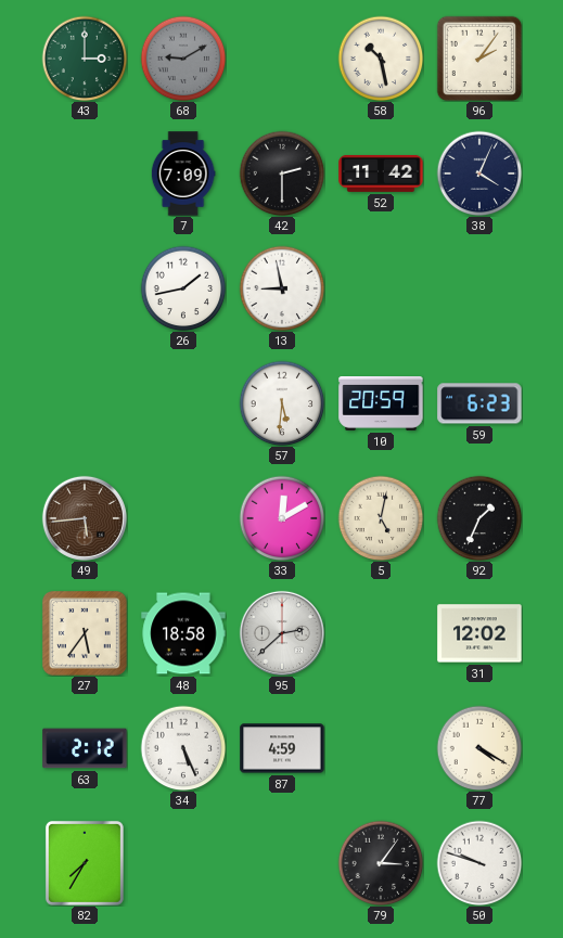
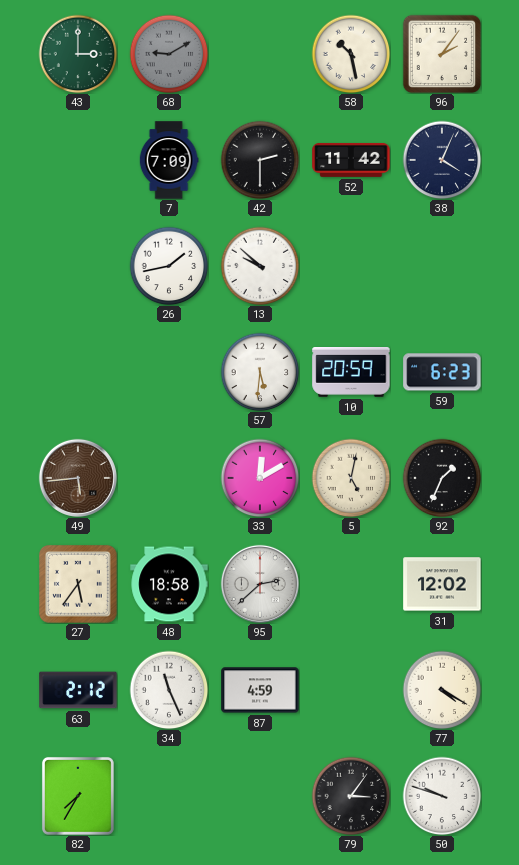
13: 8:58 -> 9:52
34: 5:26 -> 11:26
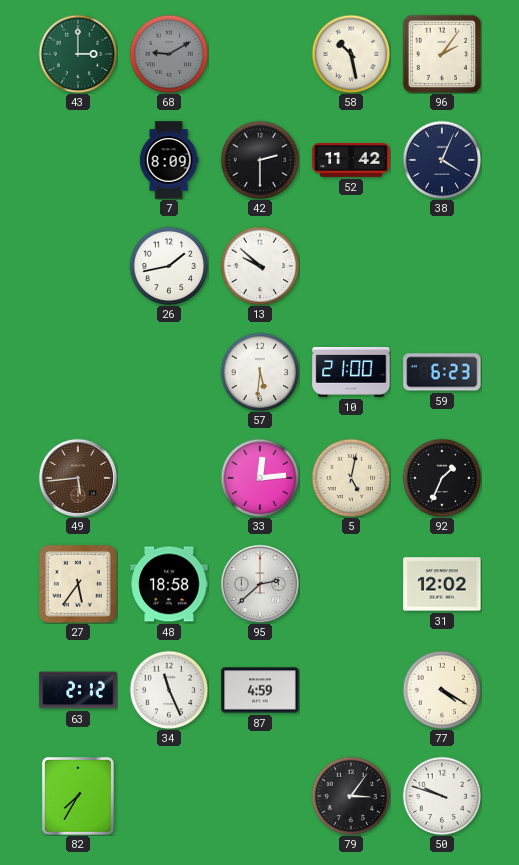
7: 7:09 -> 8:09
10: 20:59 -> 21:00
33: 12:10 -> 12:14
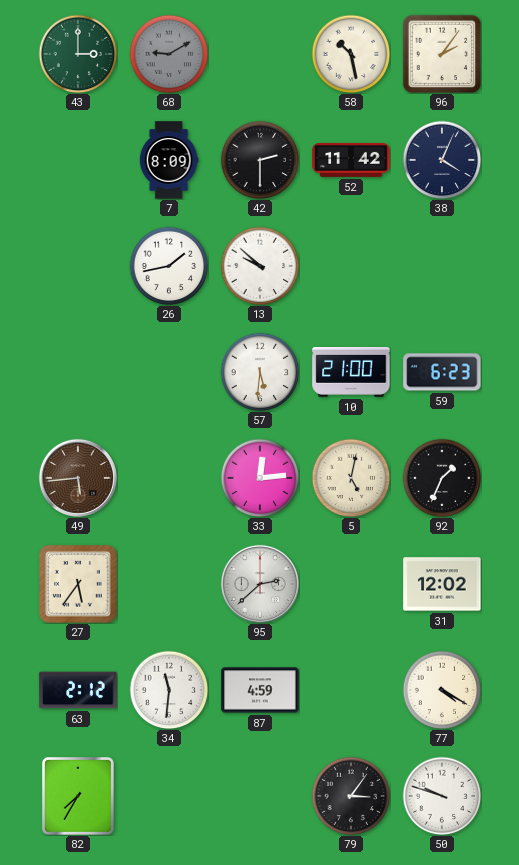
48: 18:58 -> none
34: 11:26 -> 11:31
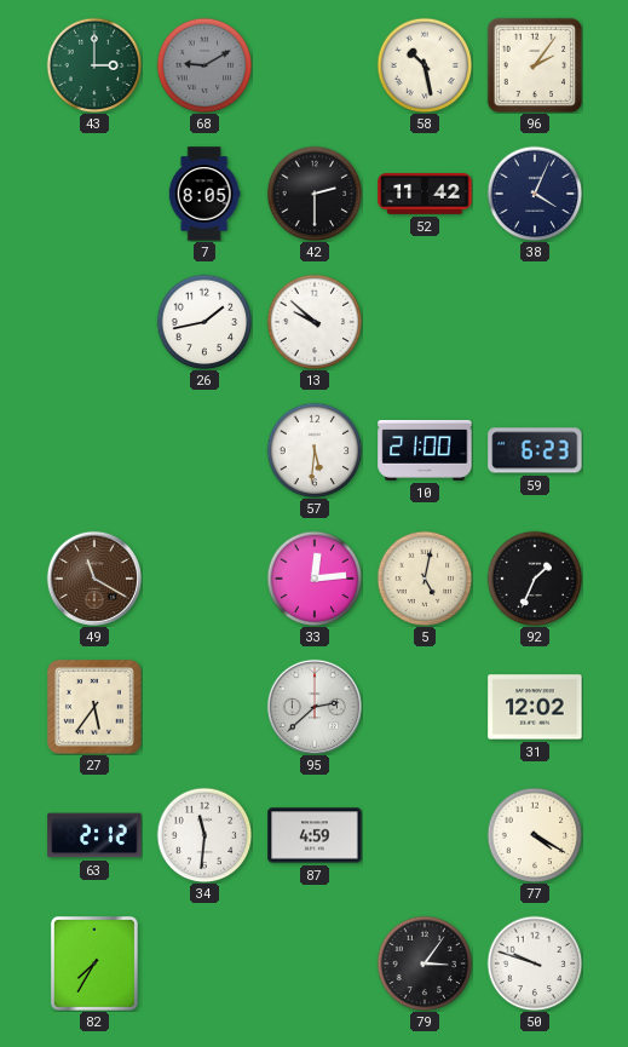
7: 8:09 -> 8:05
49: 5:44 -> 11:20
